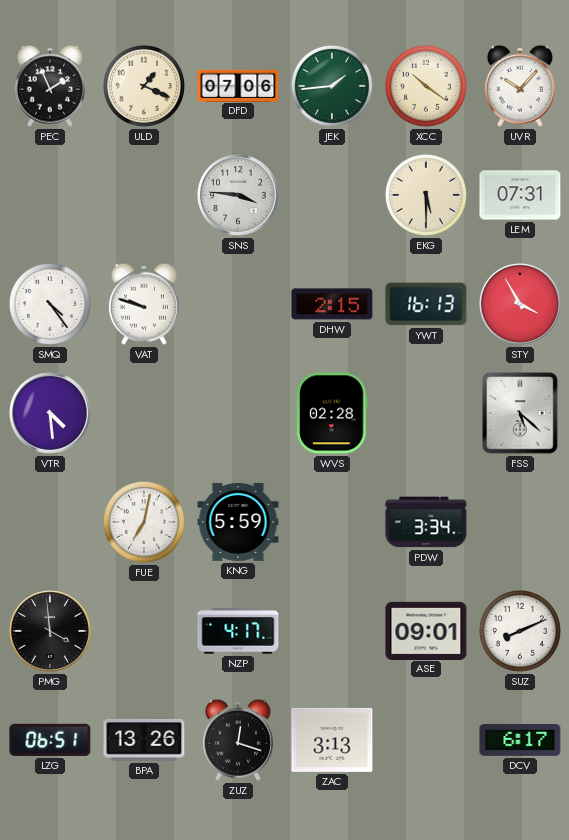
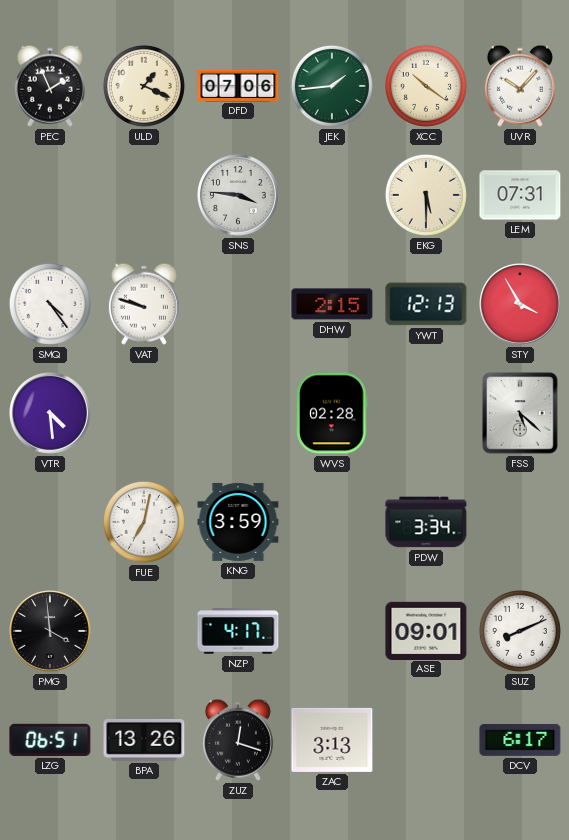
YWT: 16:13 -> 12:13
KNG: 5:59 -> 3:59
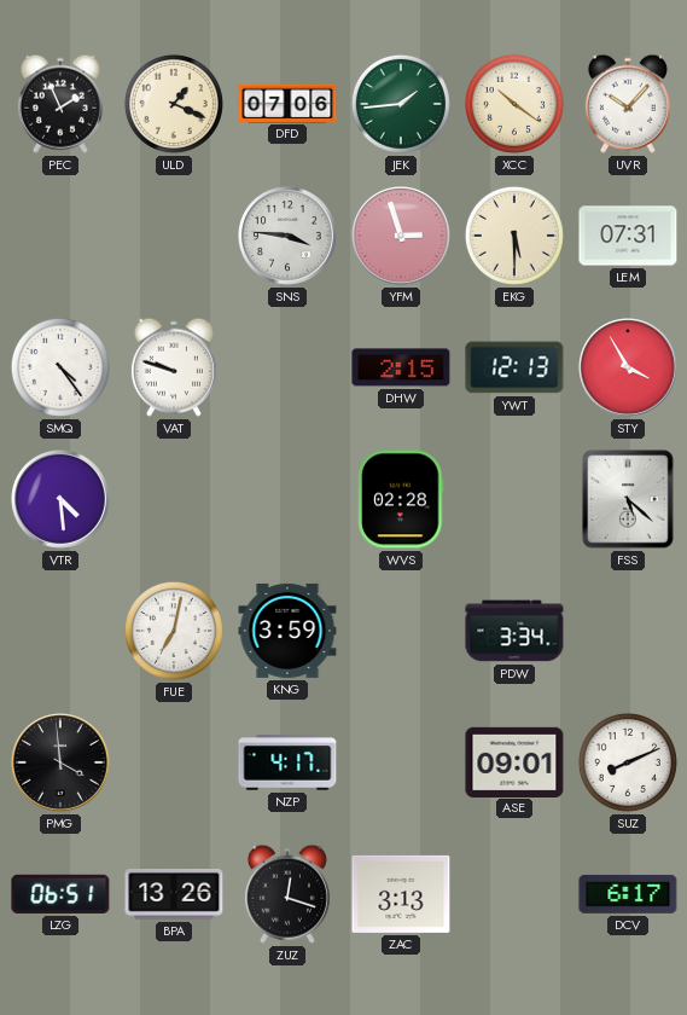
YFM: none -> 2:57
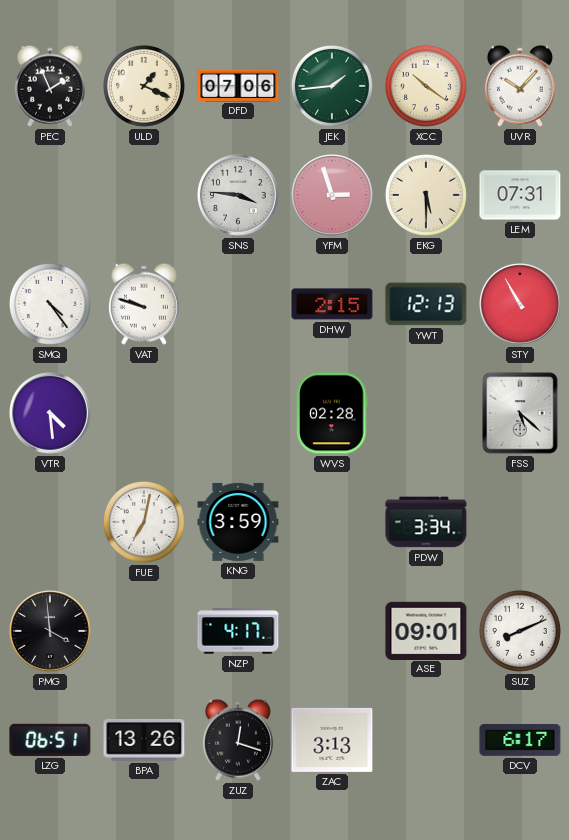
STY: 3:55 -> 10:55
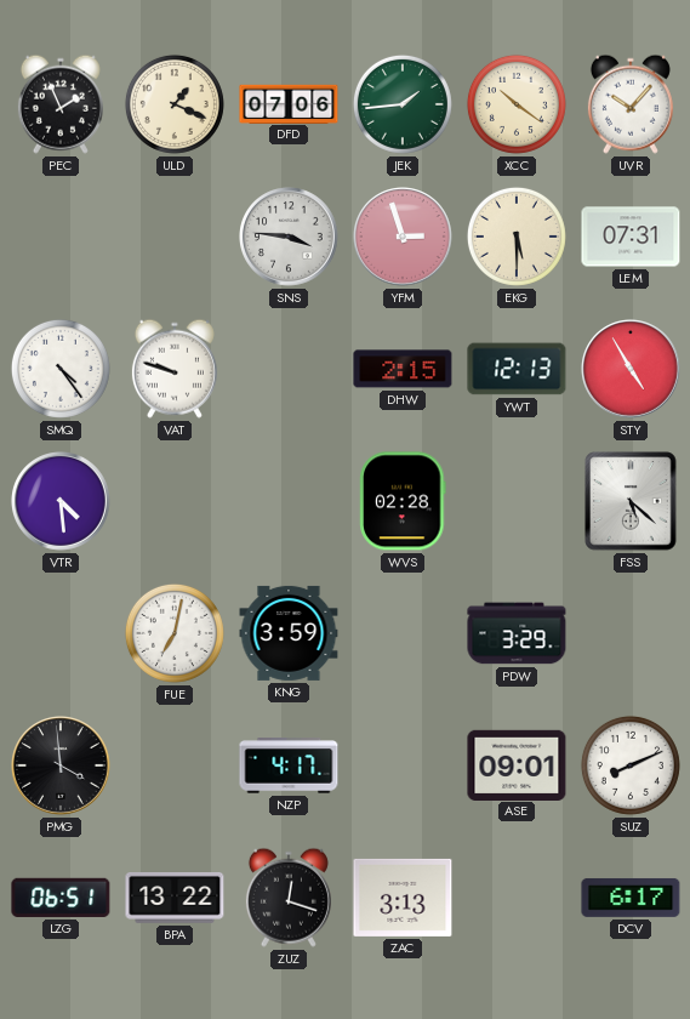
STY: 10:55 -> 4:55
PDW: 3:34 -> 3:29
BPA: 13:26 -> 13:22
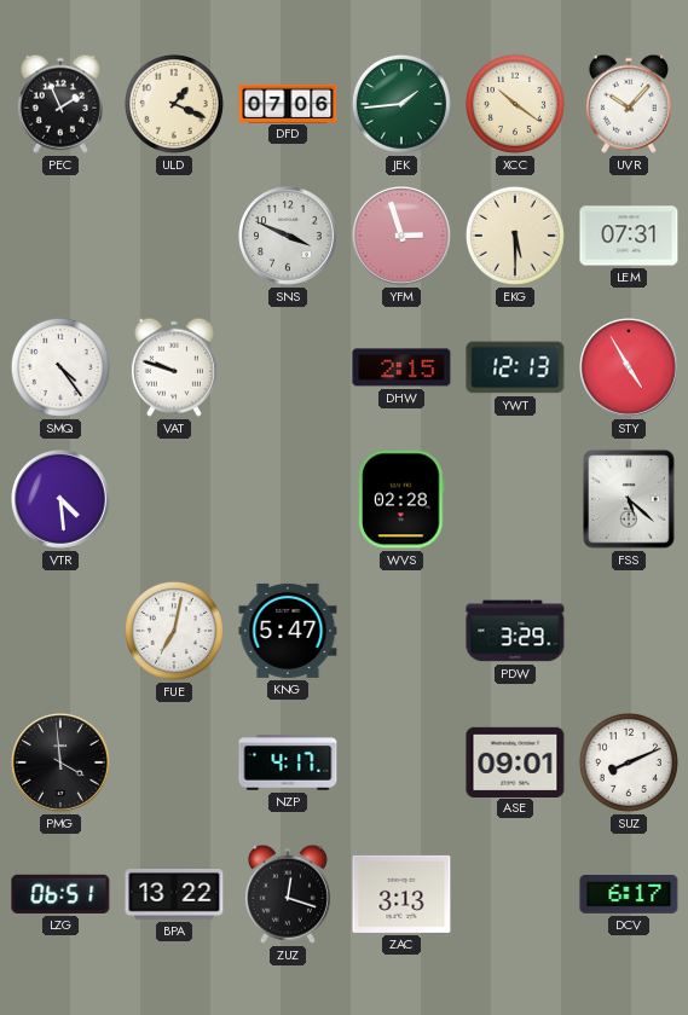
SNS: 3:46 -> 3:49
KNG: 3:59 -> 5:47
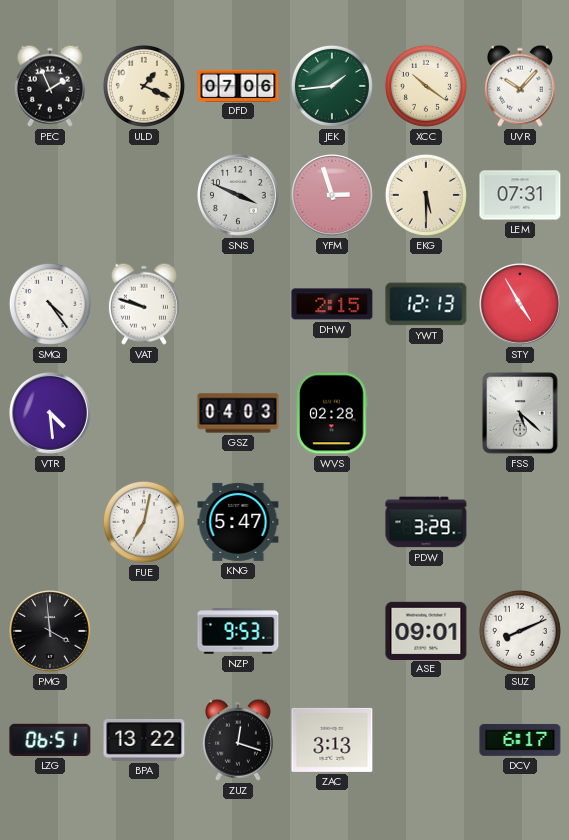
GSZ: none -> 04:03
NZP: 4:17 -> 9:53
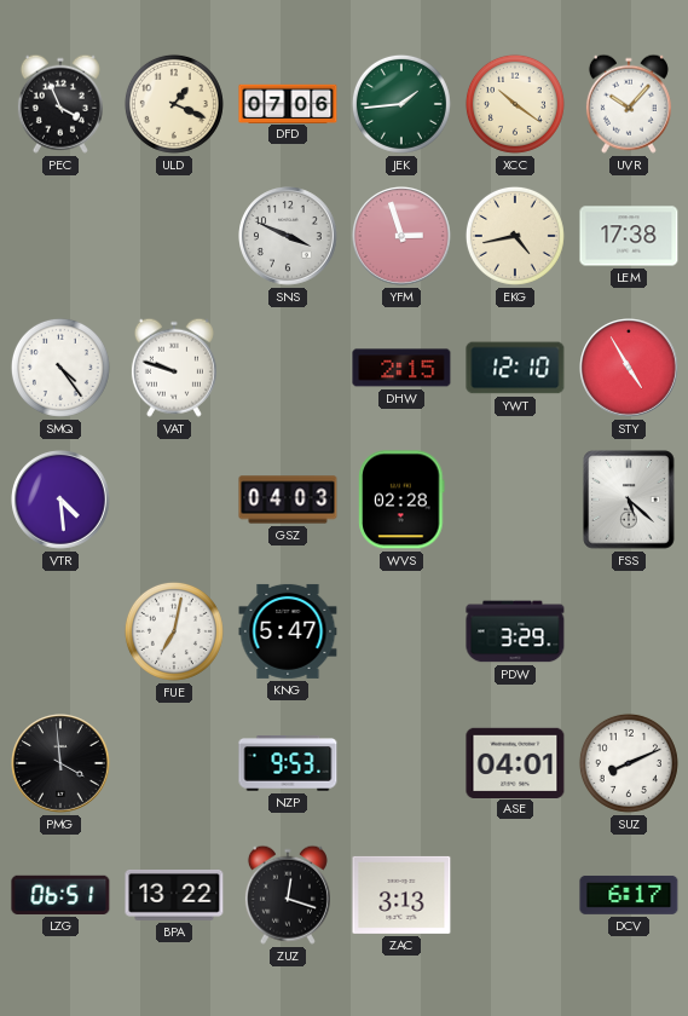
PEC: 1:56 -> 3:56
EKG: 5:30 -> 4:43
LEM: 07:31 -> 17:38
YWT: 12:13 -> 12:10
ASE: 09:01 -> 04:01
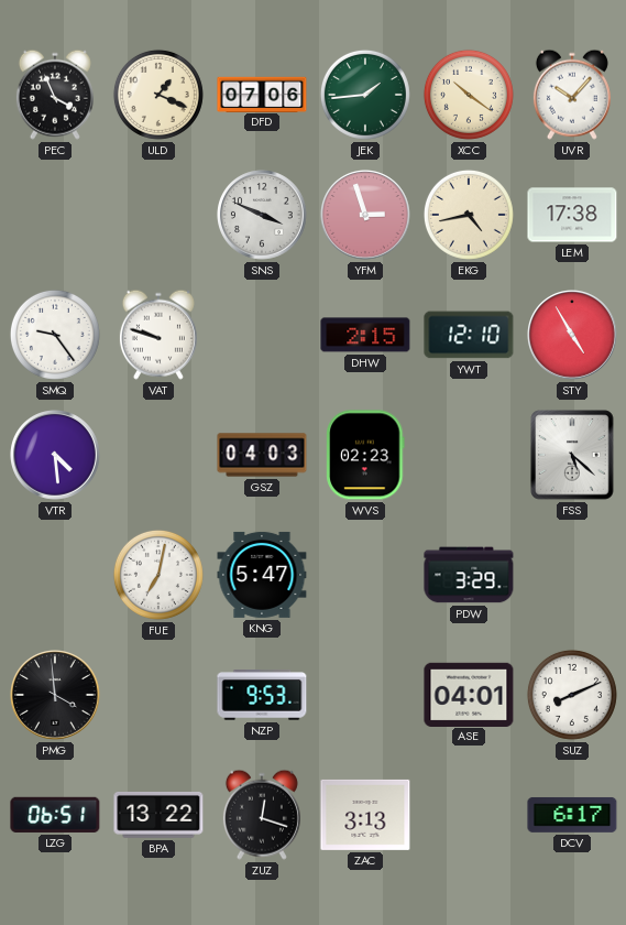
SMQ: 4:24 -> 9:24
WVS: 02:28 -> 02:23
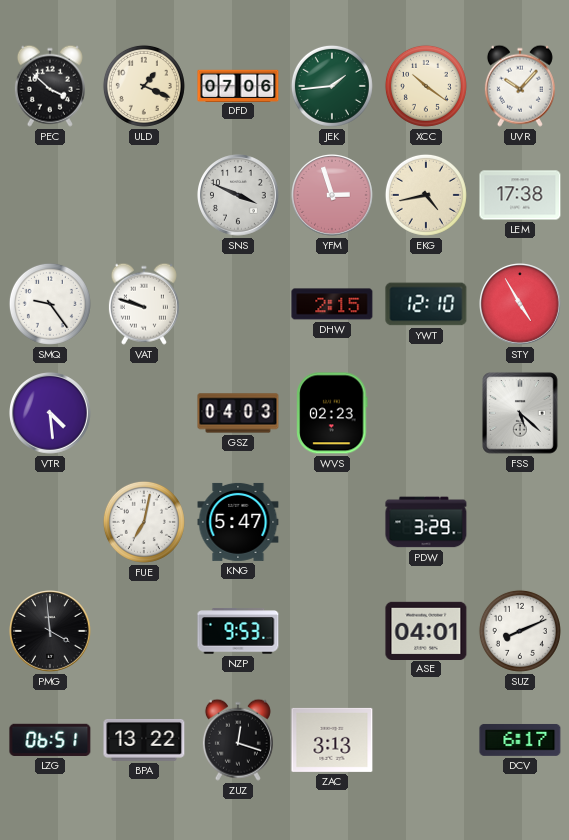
PEC: 3:56 -> 3:52
